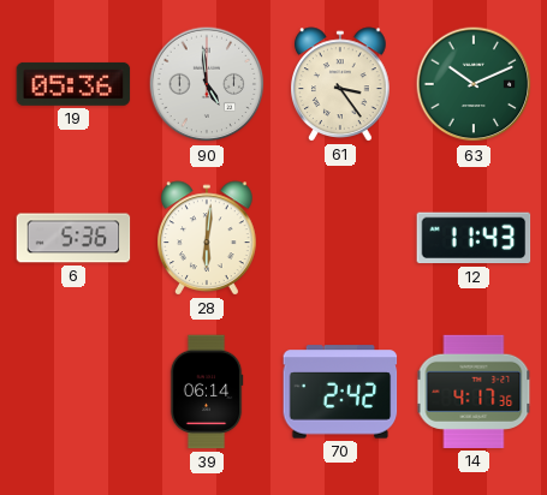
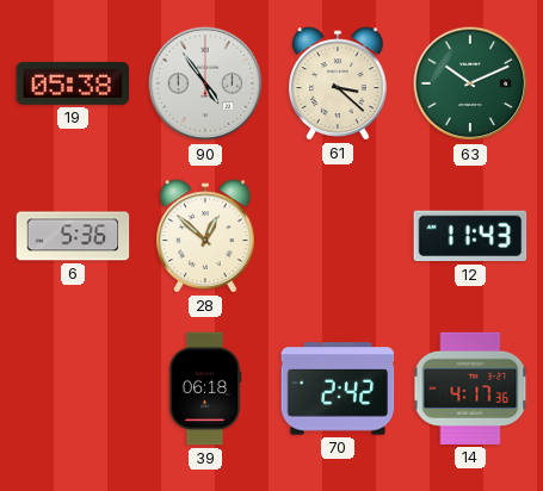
19: 05:36 -> 05:38
90: 4:59 -> 4:54
61: 3:24 -> 3:22
28: 6:01 -> 12:52
39: 06:14 -> 06:18
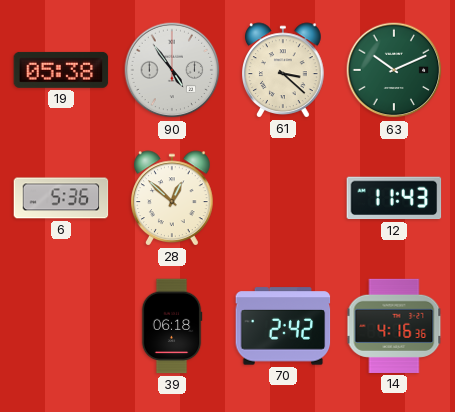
14: 4:17 -> 4:16
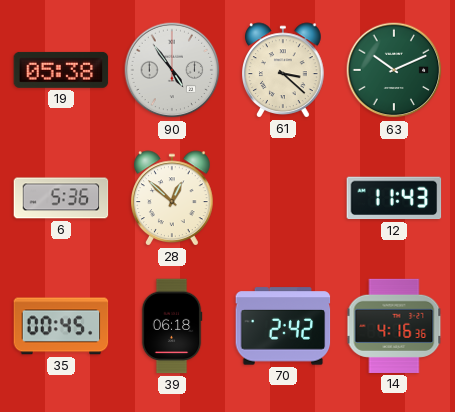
35: none -> 00:45
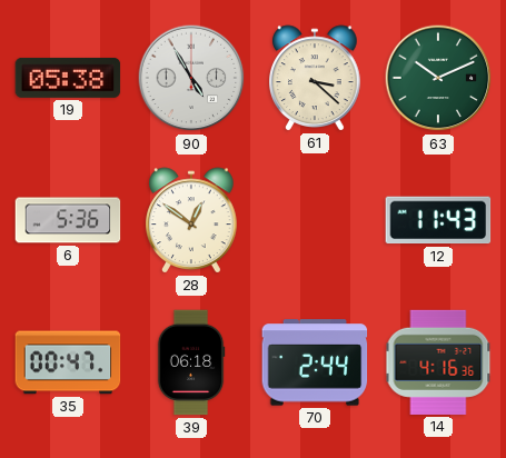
90: 4:54 -> 4:55
28: 12:52 -> 12:51
35: 00:45 -> 00:47
70: 2:42 -> 2:44
